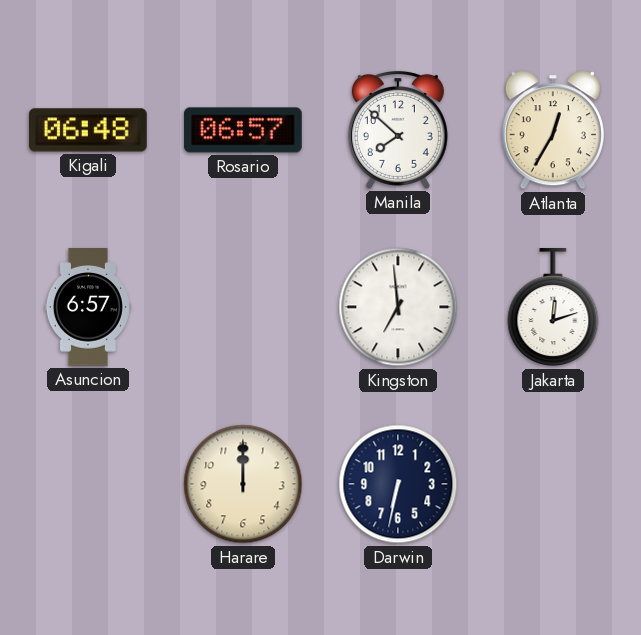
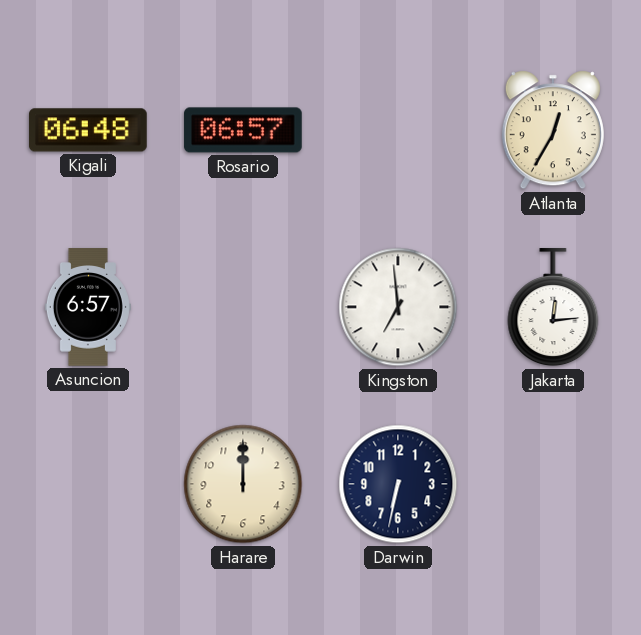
Manila: 7:52 -> none
Jakarta: 12:12 -> 12:14
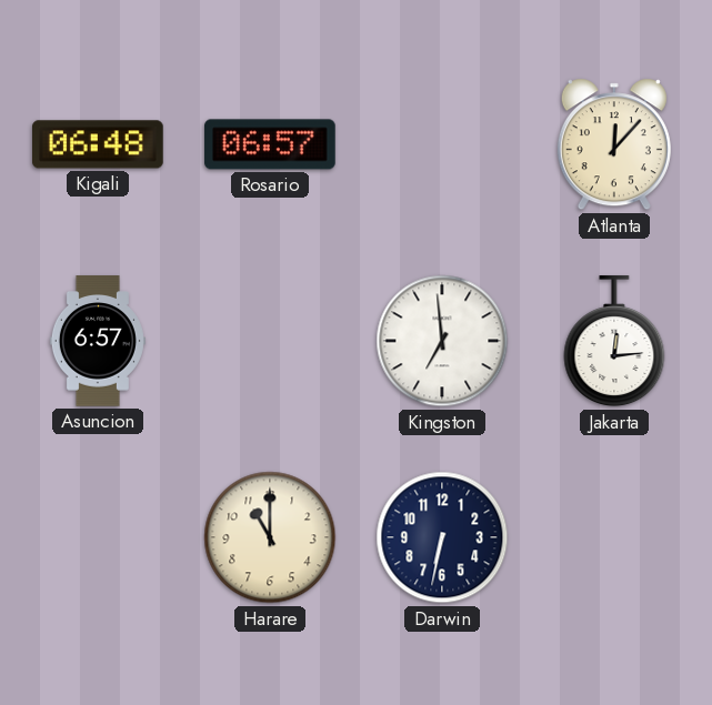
Atlanta: 12:35 -> 12:07
Harare: 12:00 -> 11:00
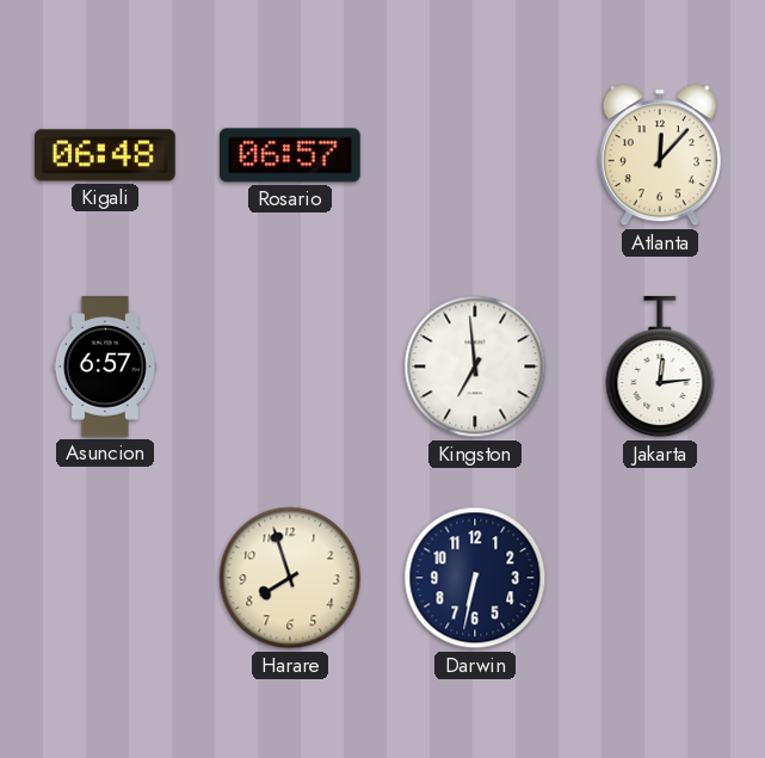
Harare: 11:00 -> 7:57
